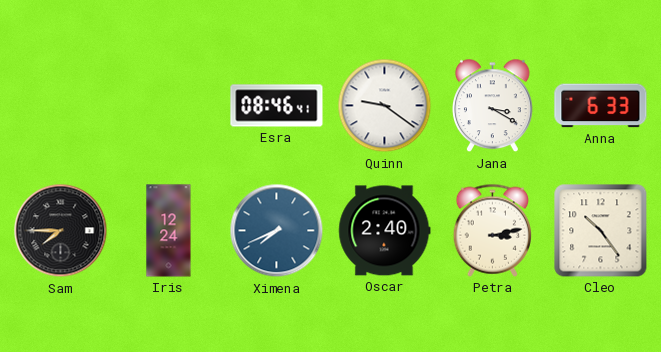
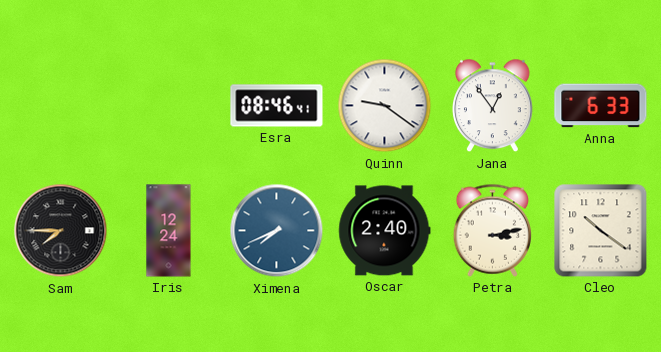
Jana: 3:20 -> 12:54
Cleo: 10:24 -> 10:21
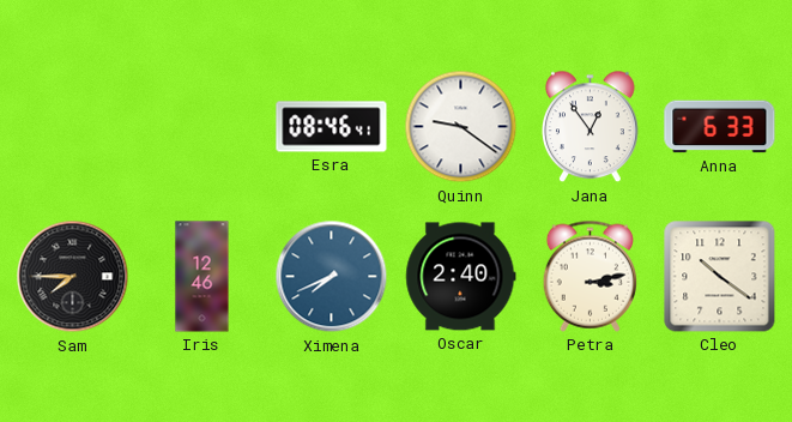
Iris: 12:24 -> 12:46
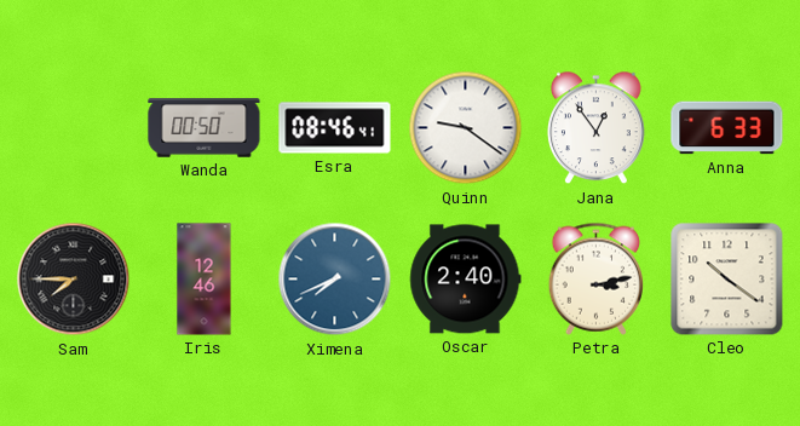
Wanda: none -> 00:50
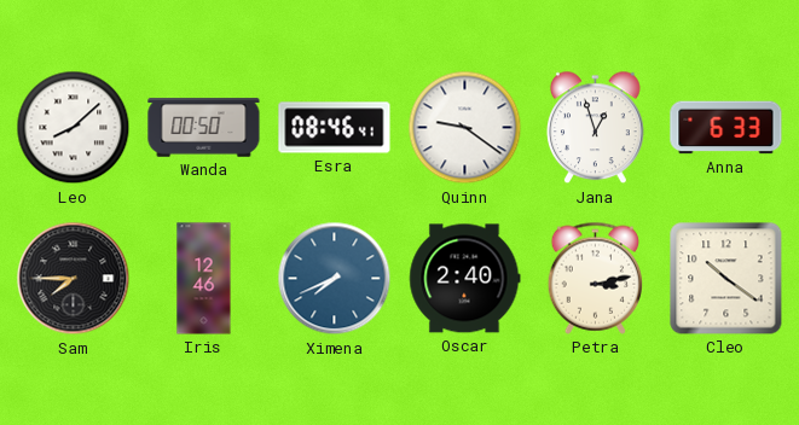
Leo: none -> 8:08
Jana: 12:54 -> 12:57
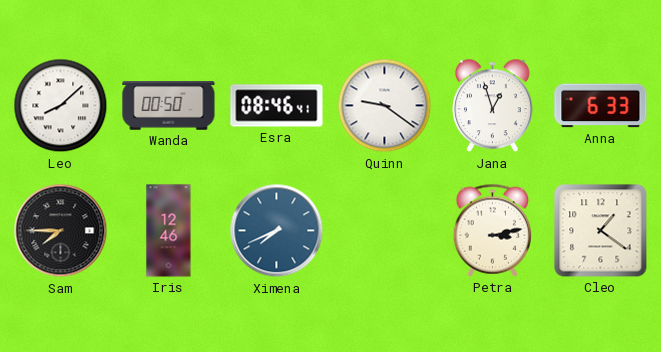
Oscar: 2:40 -> none
Cleo: 10:21 -> 1:21
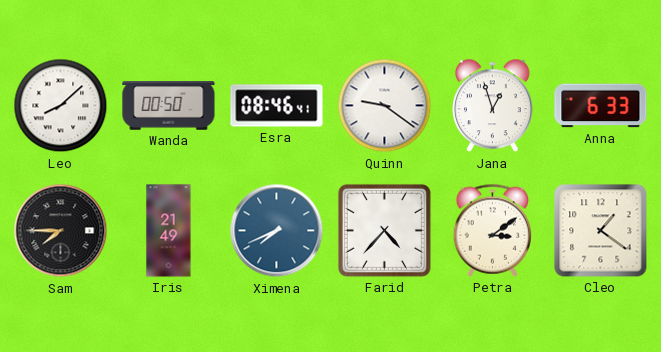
Iris: 12:46 -> 21:49
Farid: none -> 4:37
Petra: 3:13 -> 3:09
